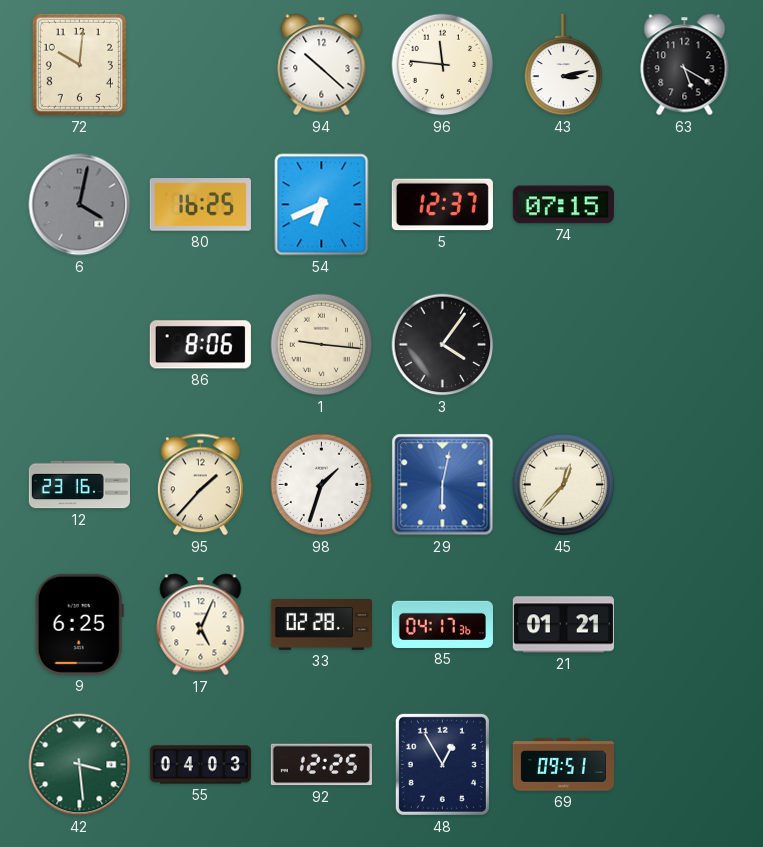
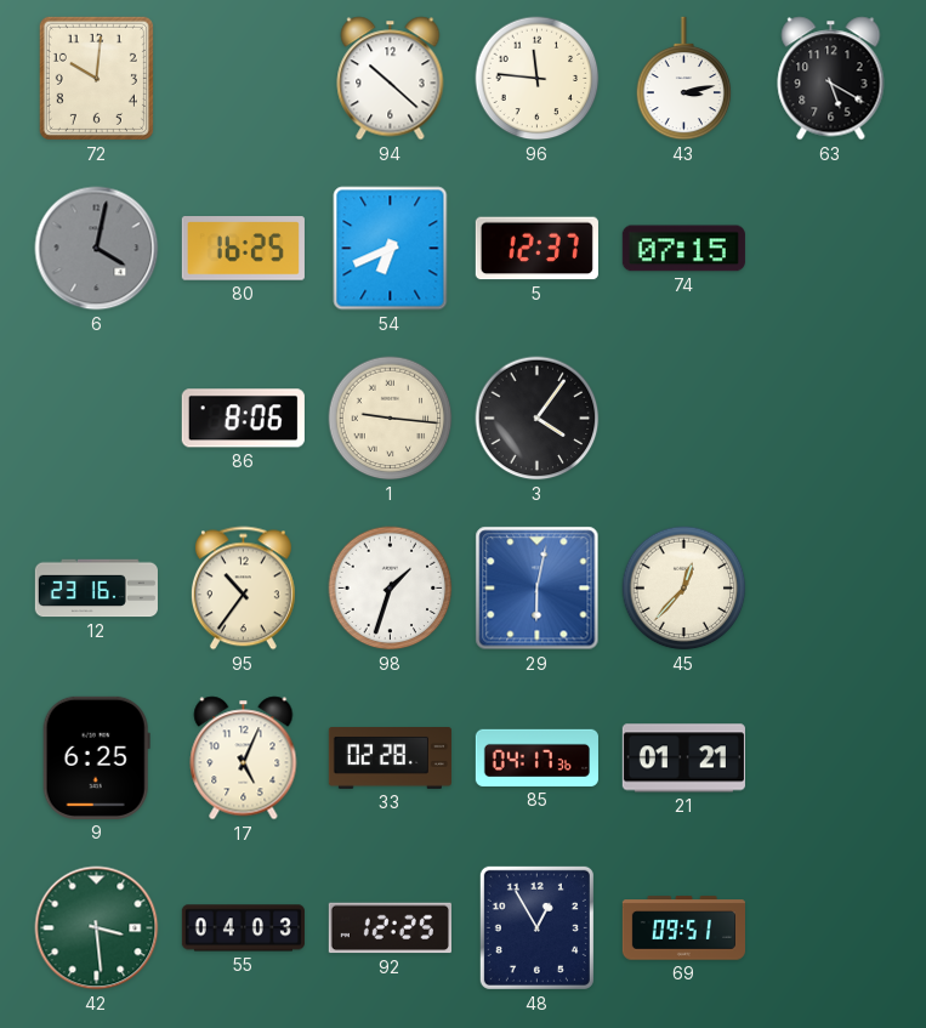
95: 1:37 -> 10:36
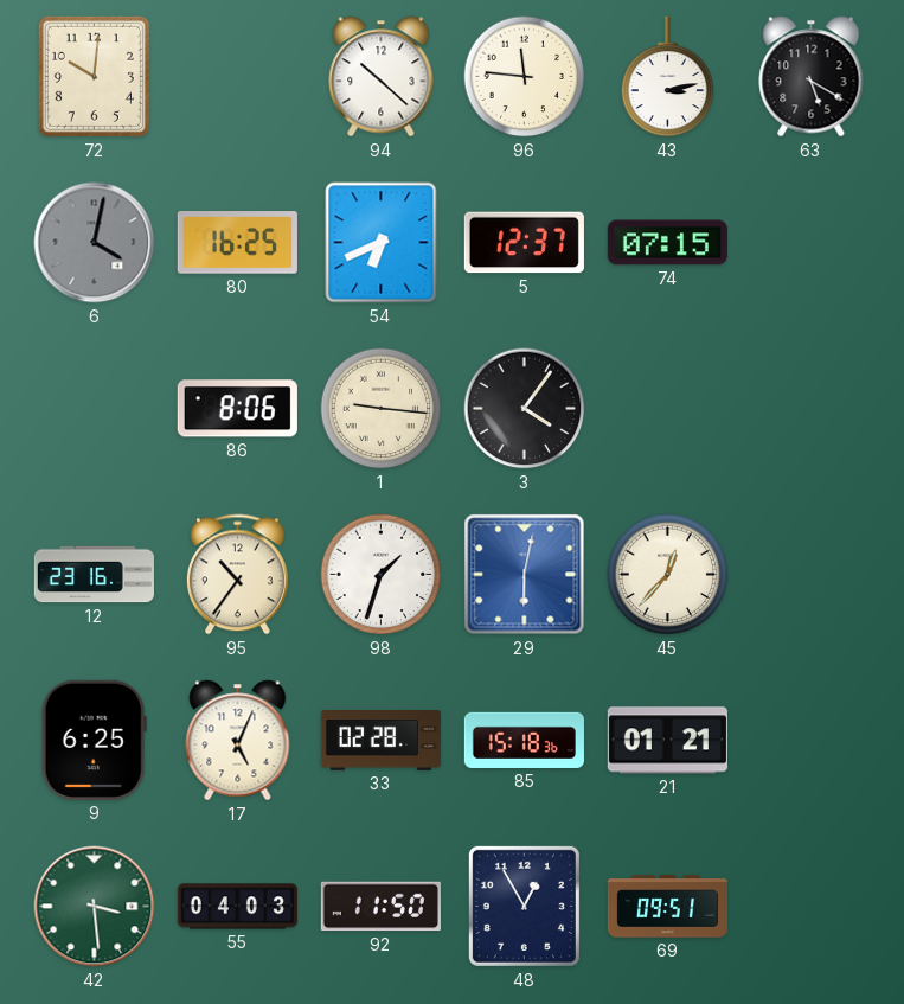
85: 04:17 -> 15:18
92: 12:25 -> 11:50
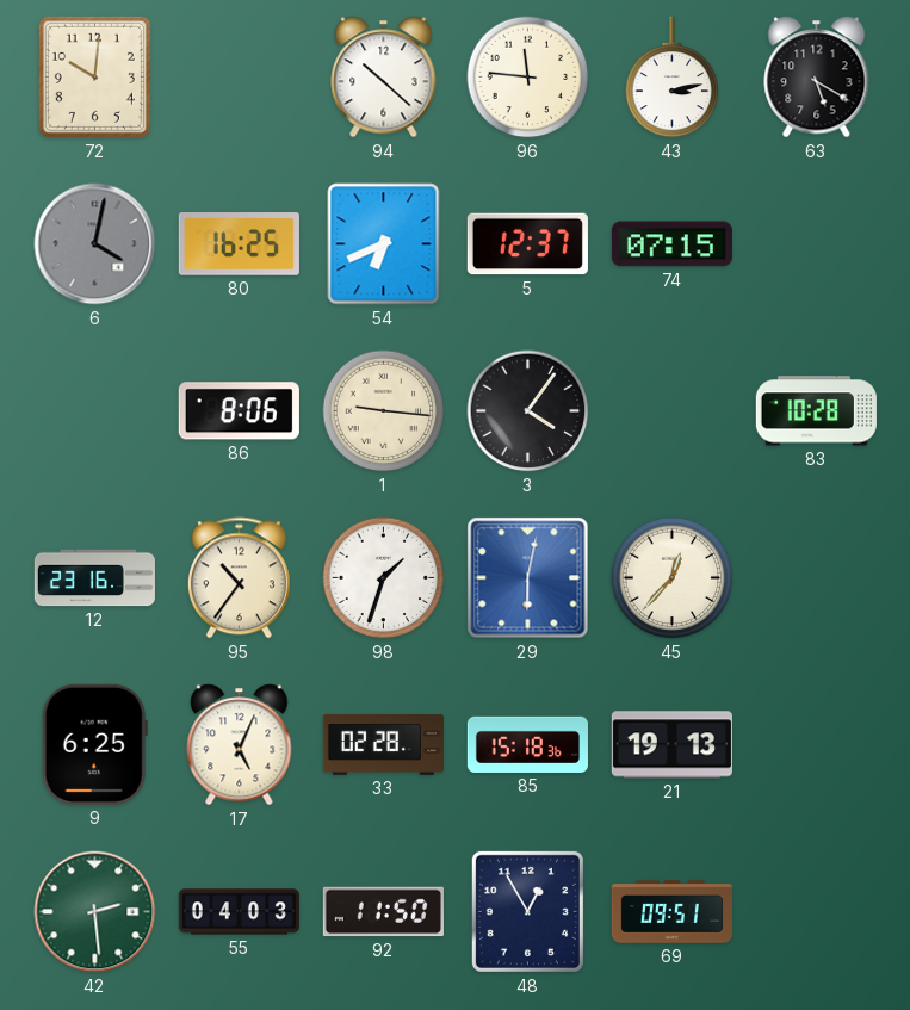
83: none -> 10:28
21: 01:21 -> 19:13
42: 3:29 -> 2:29
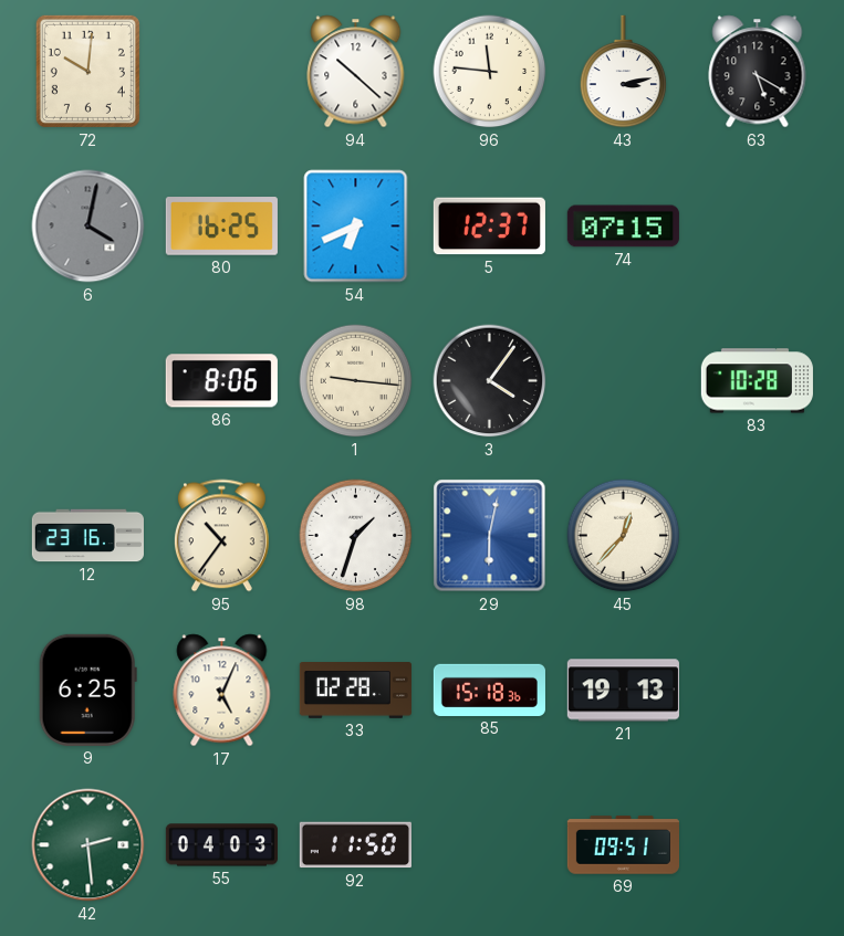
48: 12:55 -> none
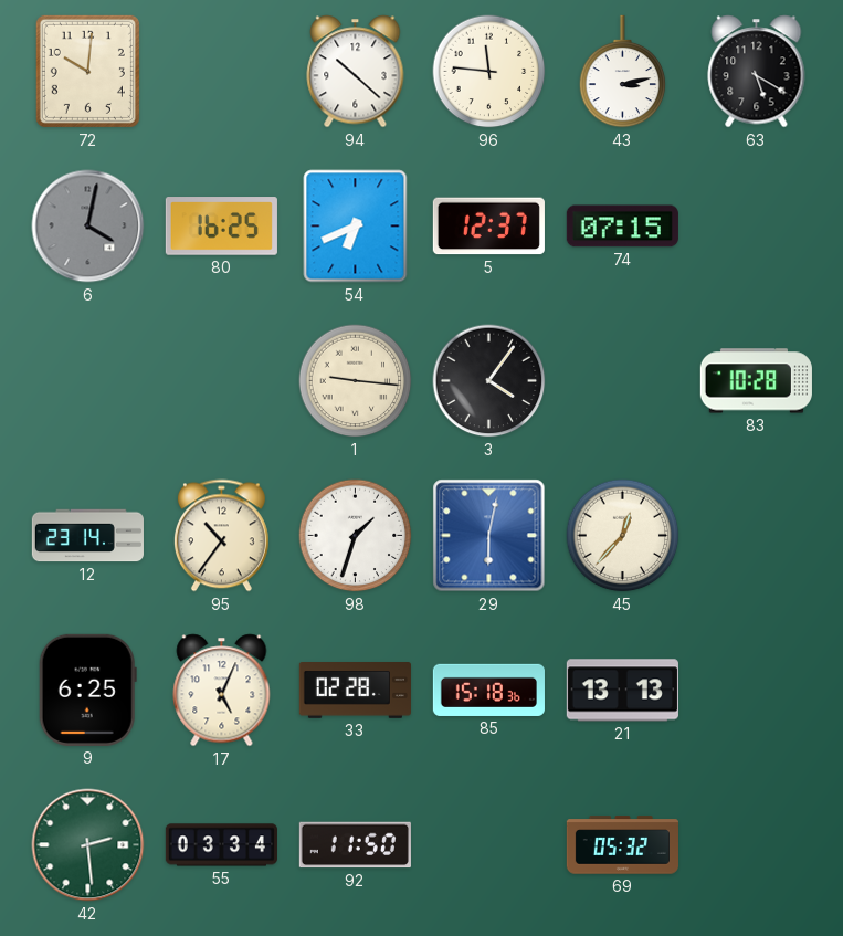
86: 8:06 -> none
12: 23:16 -> 23:14
21: 19:13 -> 13:13
55: 04:03 -> 03:34
69: 09:51 -> 05:32
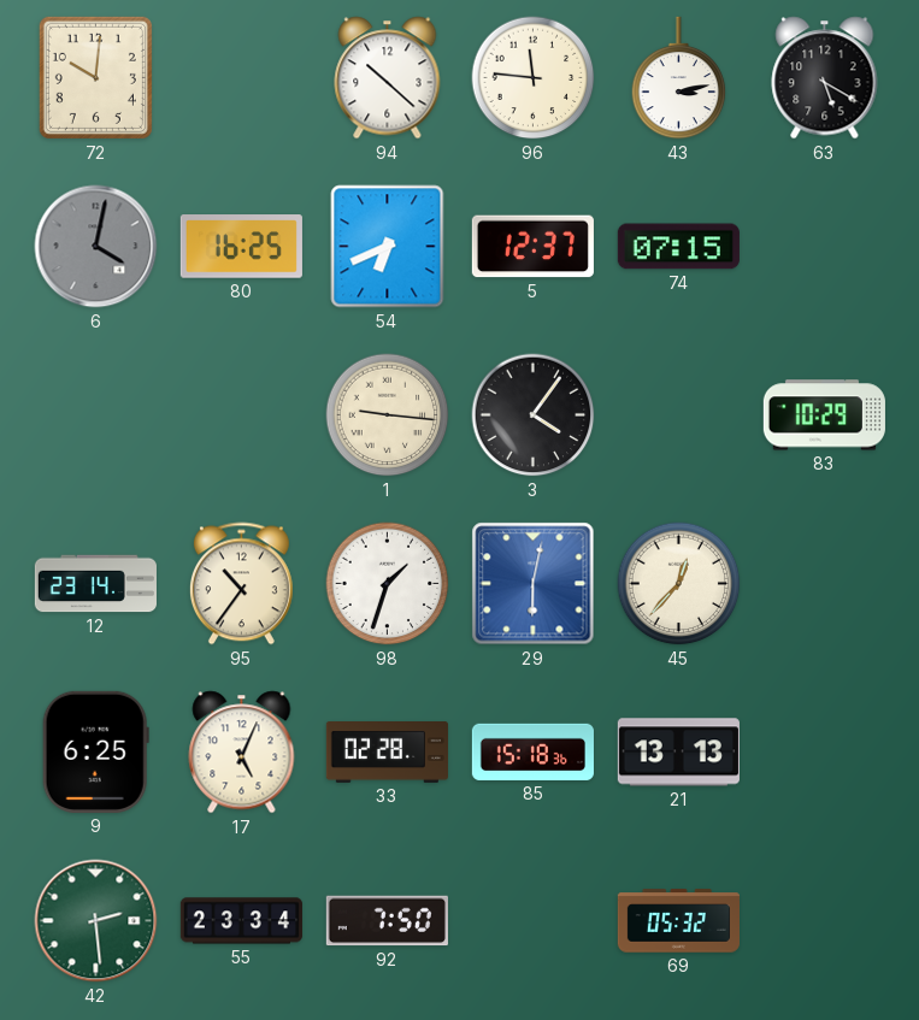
83: 10:28 -> 10:29
55: 03:34 -> 23:34
92: 11:50 -> 7:50
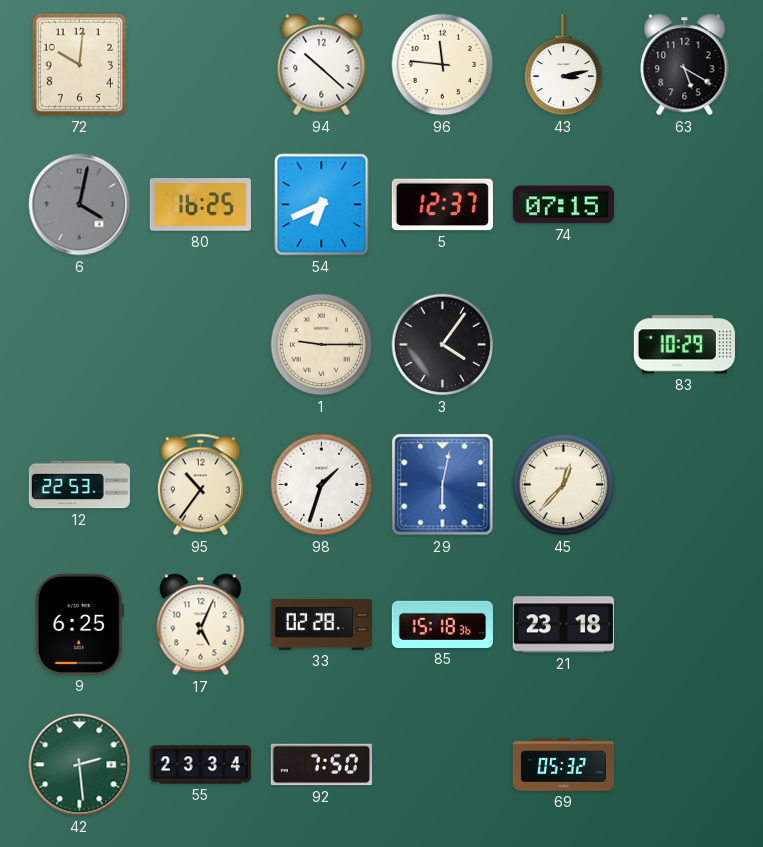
1: 9:16 -> 9:15
12: 23:14 -> 22:53
21: 13:13 -> 23:18
